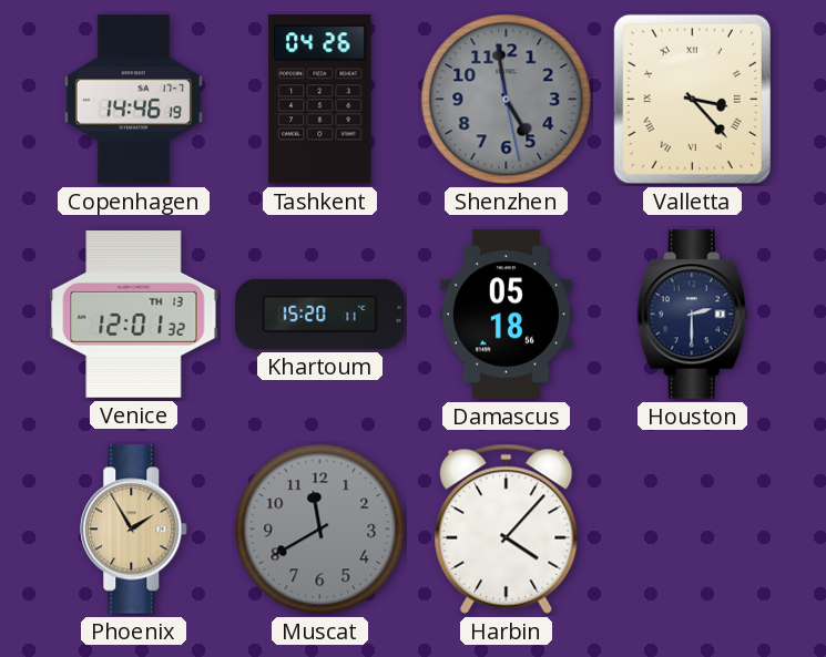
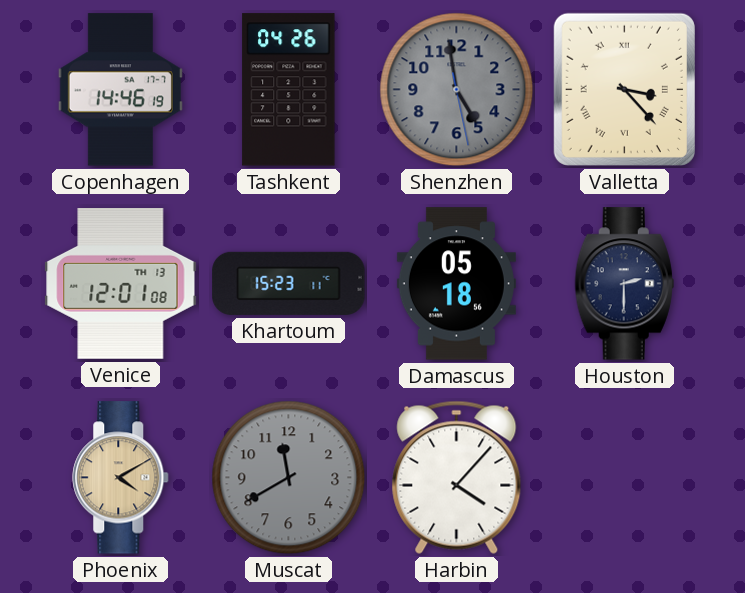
Venice: 12:01:32 -> 12:01:08
Khartoum: 15:20 -> 15:23
Phoenix: 1:55 -> 4:10
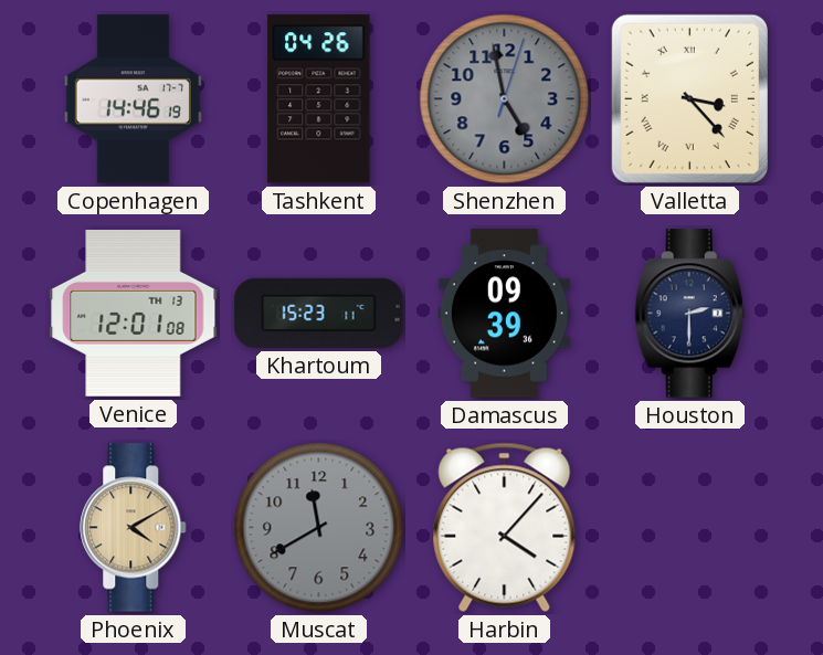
Shenzhen: 4:58:28 -> 4:58:03
Damascus: 05:18 -> 09:39
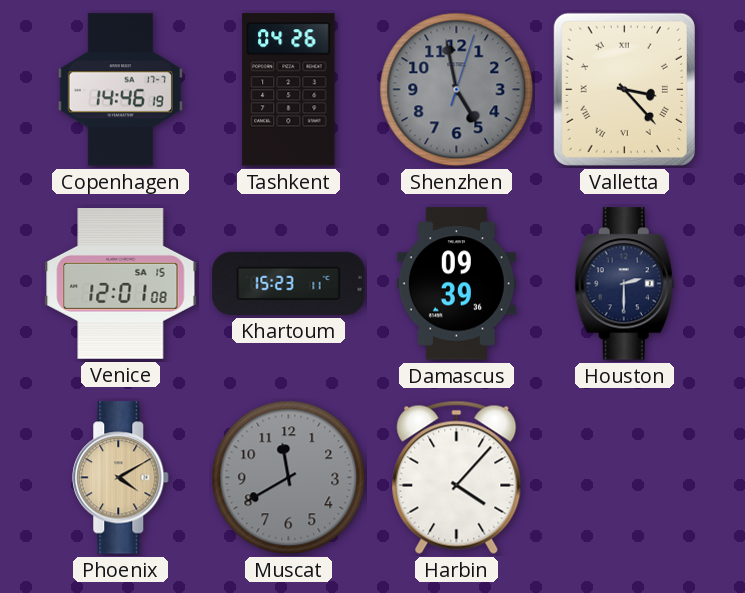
Venice date: TH 13 -> SA 15
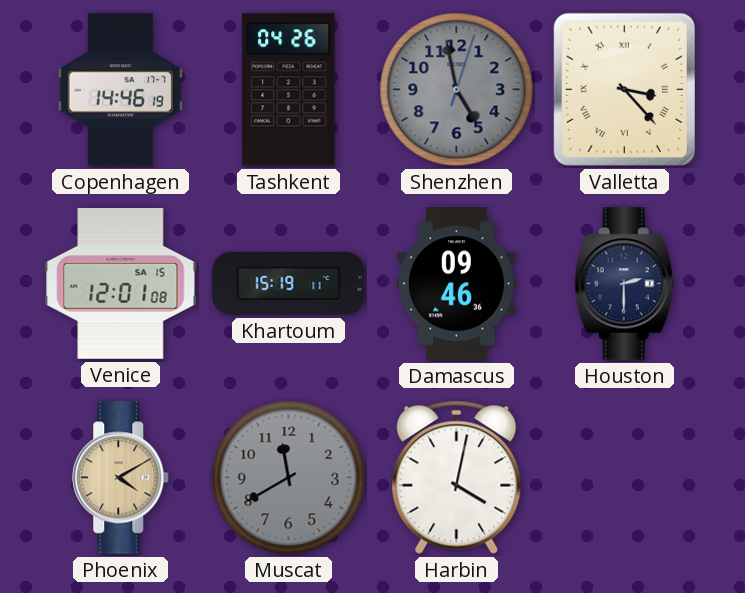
Khartoum: 15:23 -> 15:19
Damascus: 09:39 -> 09:46
Harbin: 4:07 -> 4:02
